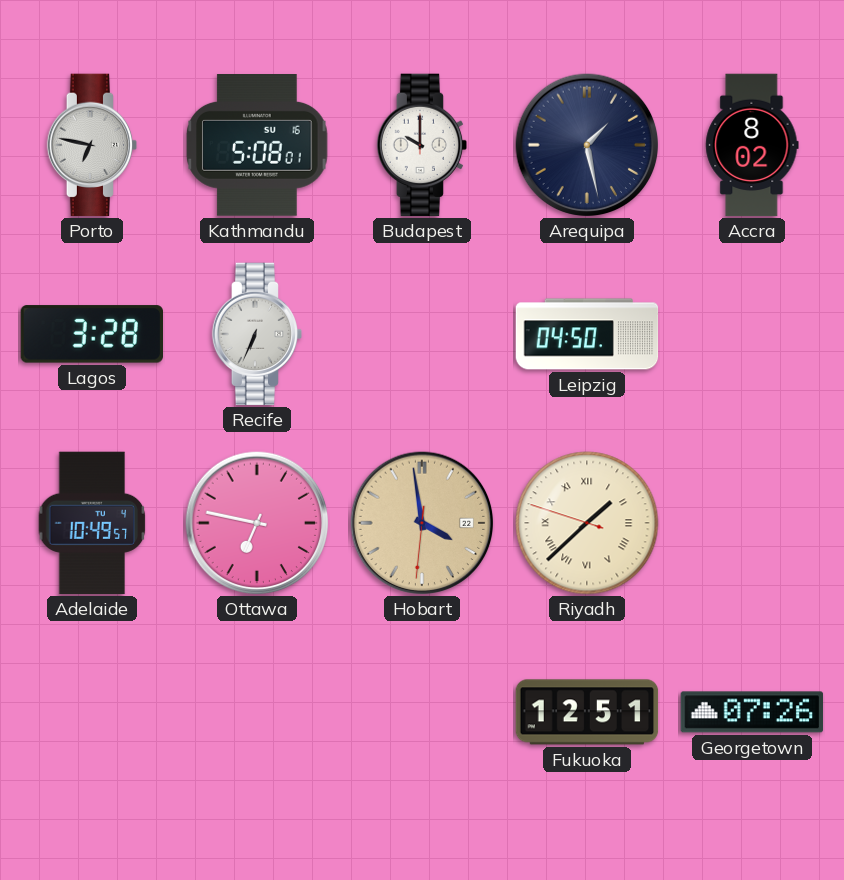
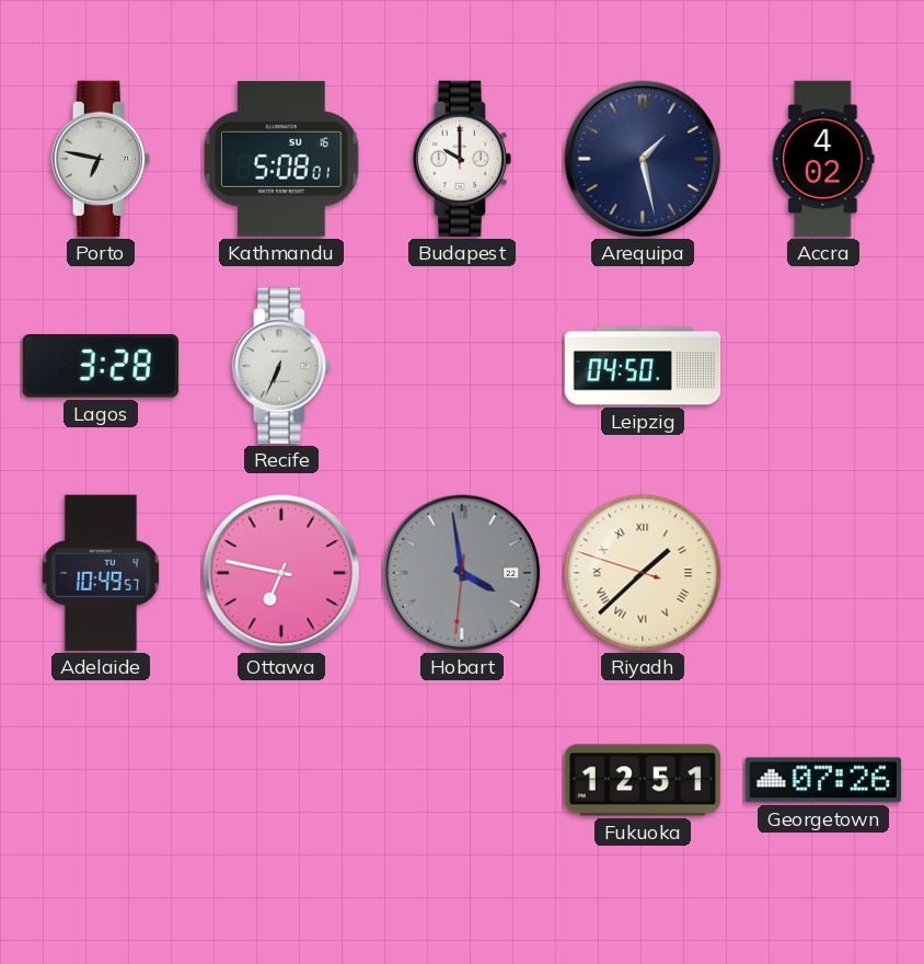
Accra: 8:02 -> 4:02
Hobart dial: champagne -> grey
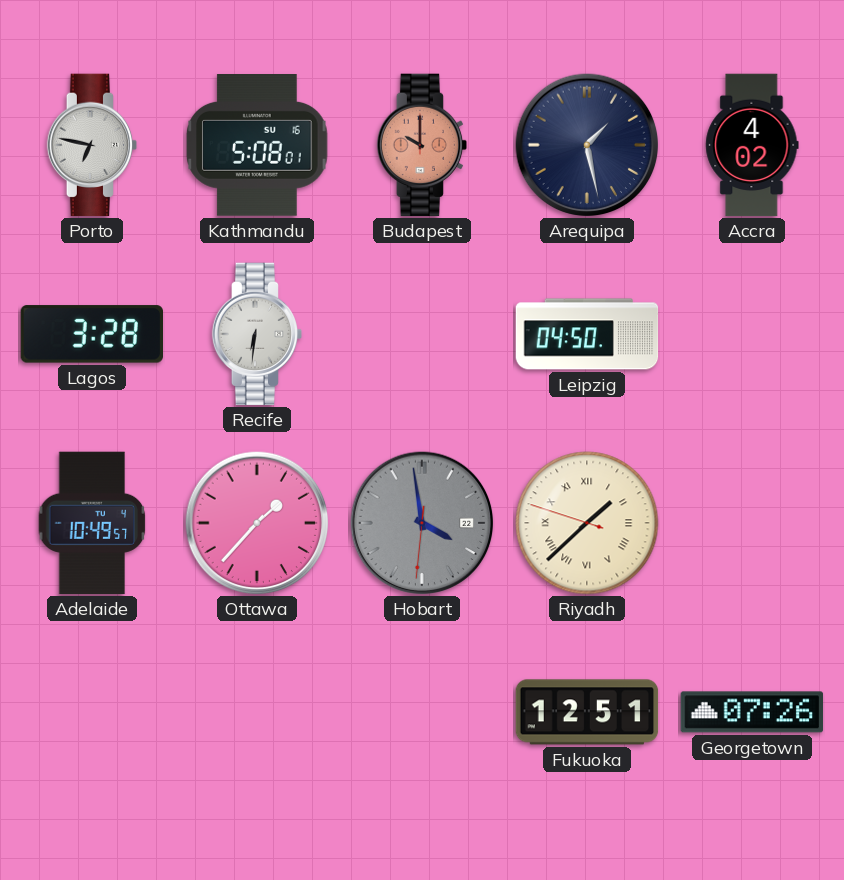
Budapest dial: white -> salmon
Recife: 6:34 -> 6:31
Ottawa: 6:47 -> 1:37
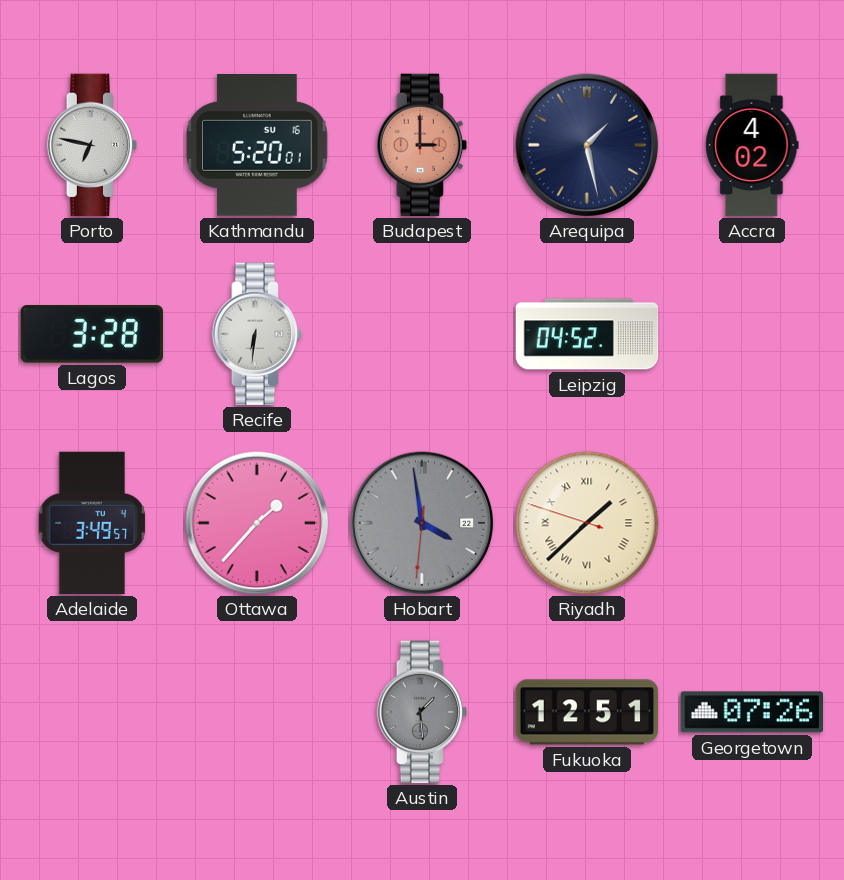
Kathmandu: 5:08 -> 5:20
Budapest: 10:00 -> 3:00
Leipzig: 04:50 -> 04:52
Adelaide: 10:49 -> 3:49
Austin: none -> 1:29
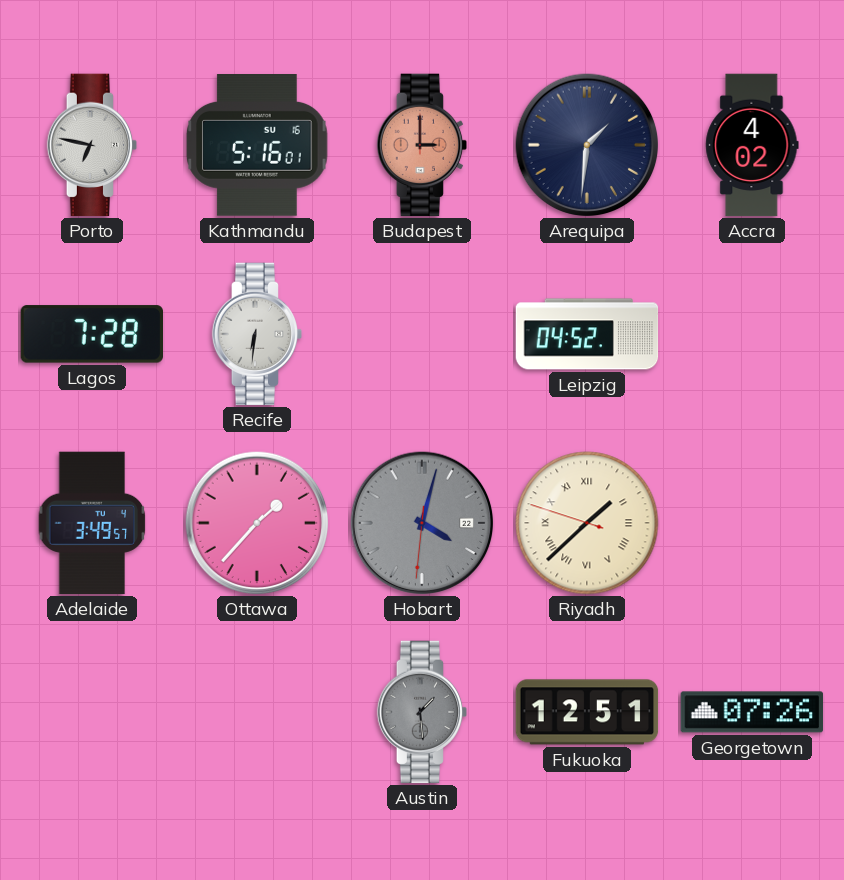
Kathmandu: 5:20 -> 5:16
Arequipa: 1:28 -> 1:31
Lagos: 3:28 -> 7:28
Hobart: 3:58 -> 4:02
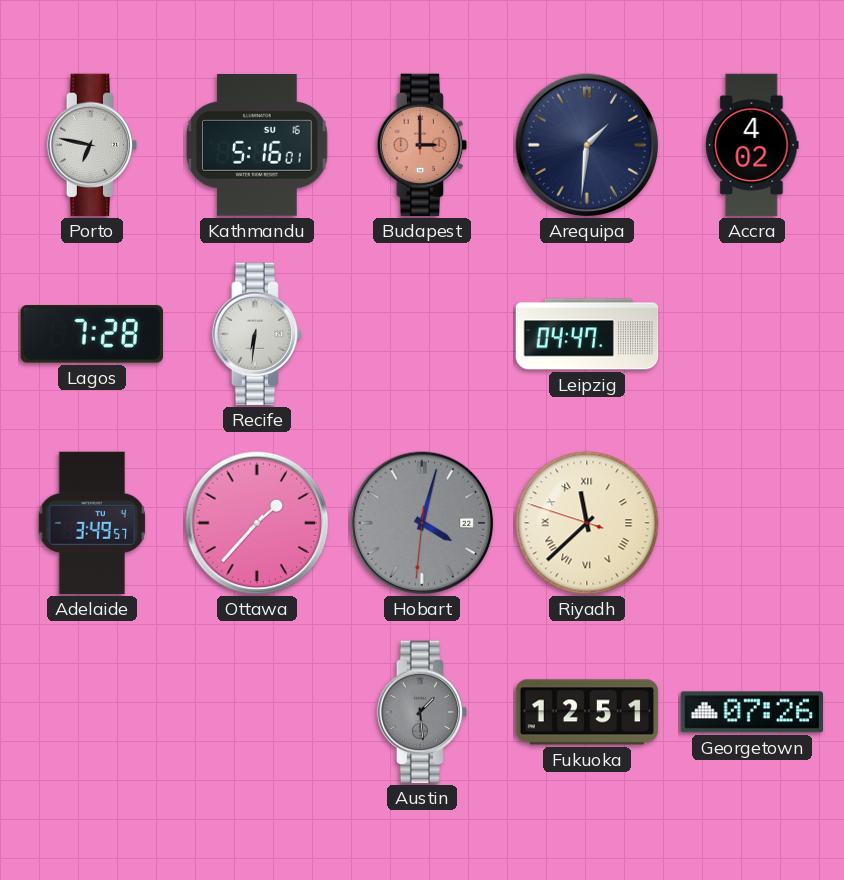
Leipzig: 04:52 -> 04:47
Riyadh: 1:37 -> 11:37
